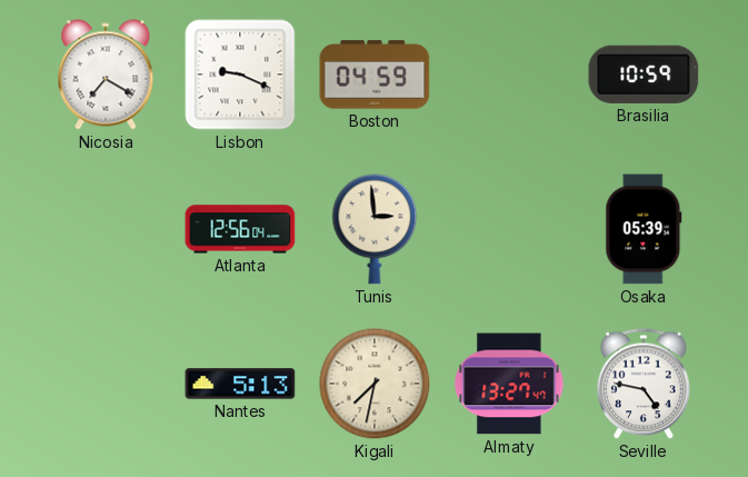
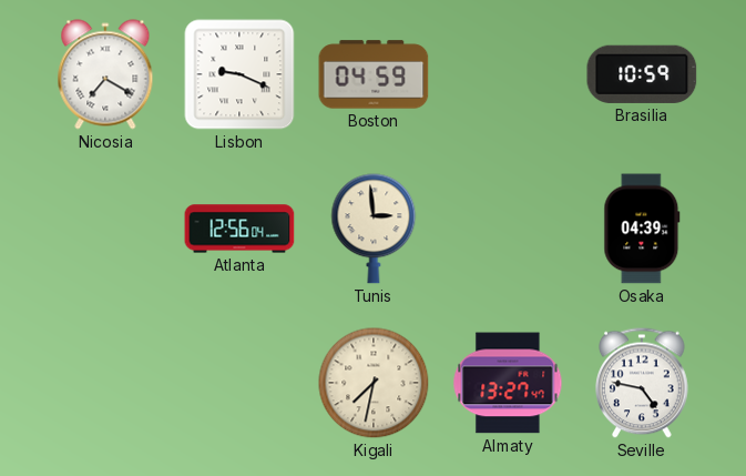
Osaka: 05:39 -> 04:39
Nantes: 5:13 -> none
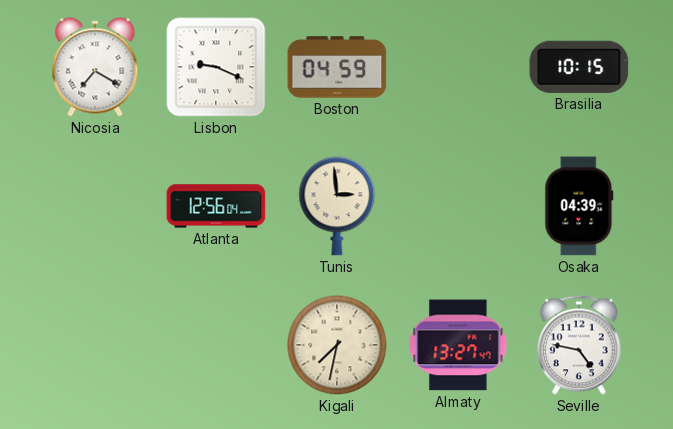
Brasilia: 10:59 -> 10:15
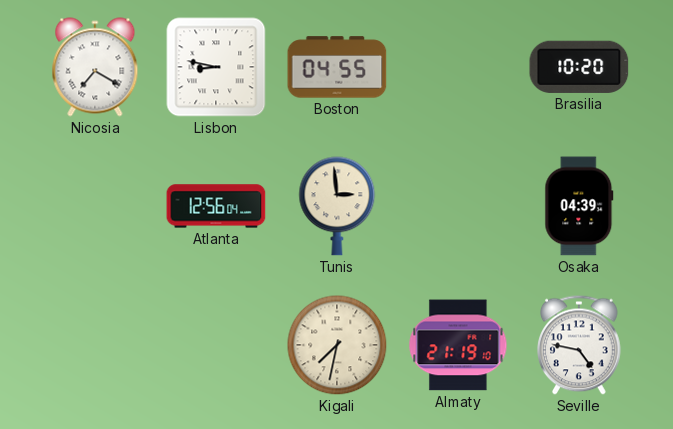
Lisbon: 9:19 -> 8:47
Boston: 04:59 -> 04:55
Brasilia: 10:15 -> 10:20
Almaty: 13:27 -> 21:19
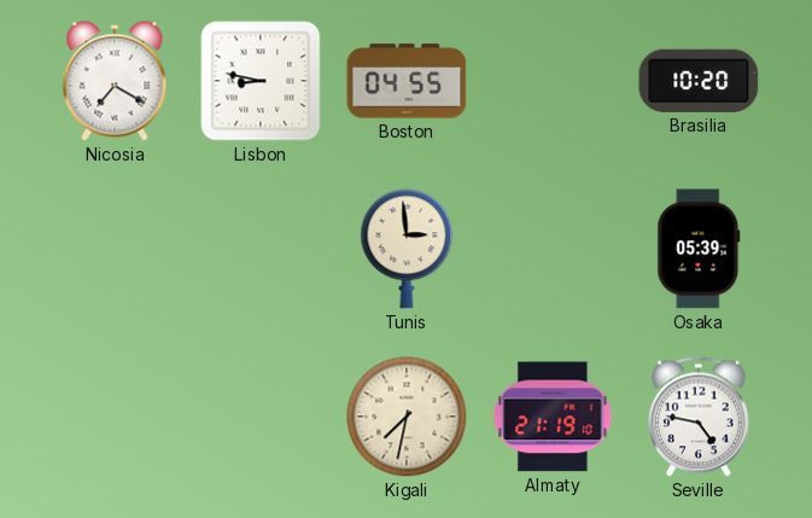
Atlanta: 12:56 -> none
Osaka: 04:39 -> 05:39
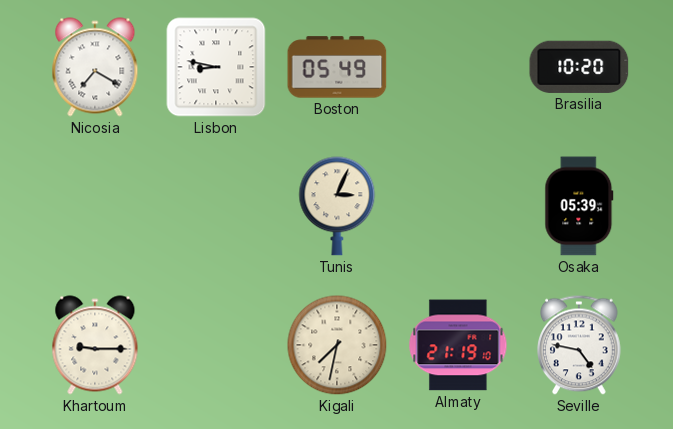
Boston: 04:55 -> 05:49
Tunis: 2:59 -> 3:04
Khartoum: none -> 9:15
